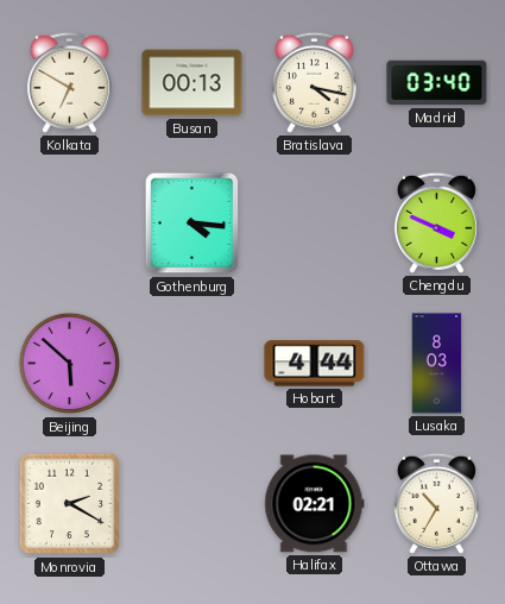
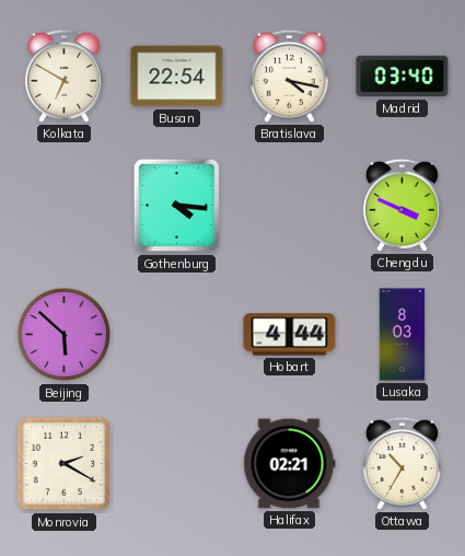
Busan: 00:13 -> 22:54
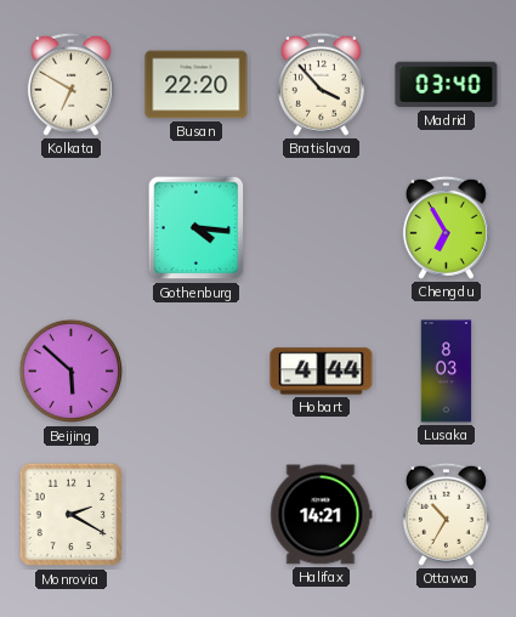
Busan: 22:54 -> 22:20
Bratislava: 4:17 -> 3:53
Chengdu: 3:49 -> 6:55
Halifax: 02:21 -> 14:21
